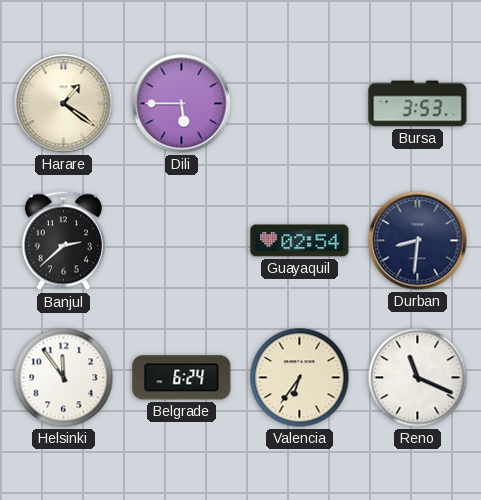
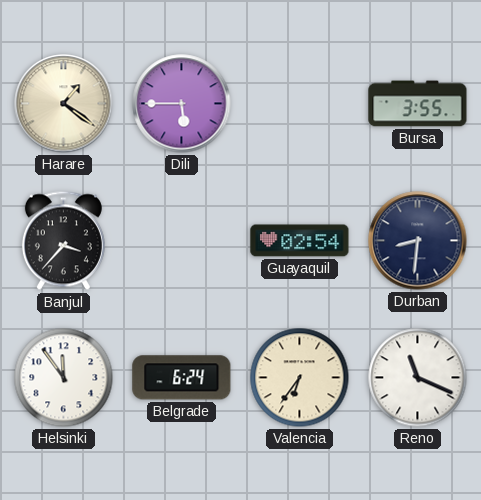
Bursa: 3:53 -> 3:55
Banjul: 2:38 -> 3:37
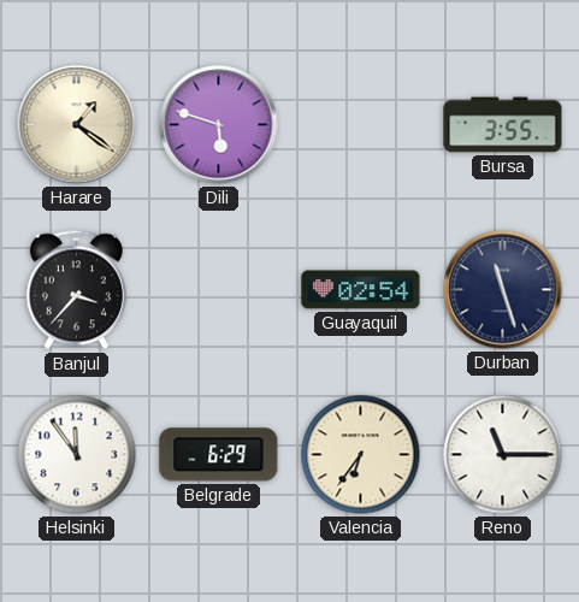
Dili: 5:45 -> 5:48
Durban: 8:31 -> 11:27
Belgrade: 6:24 -> 6:29
Reno: 11:19 -> 11:15
